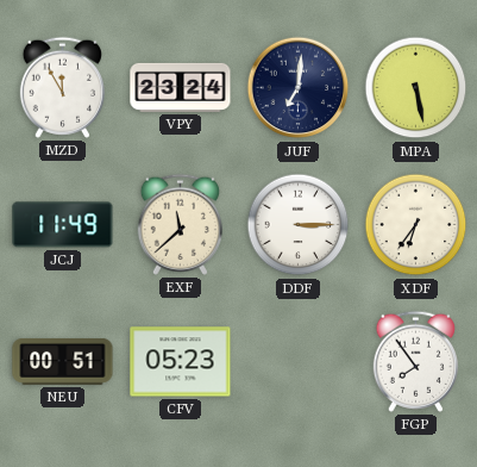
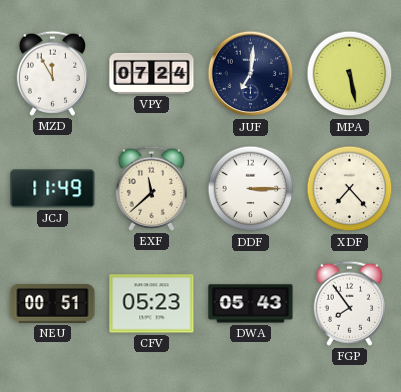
VPY: 23:24 -> 07:24
XDF: 6:36 -> 7:23
DWA: none -> 05:43
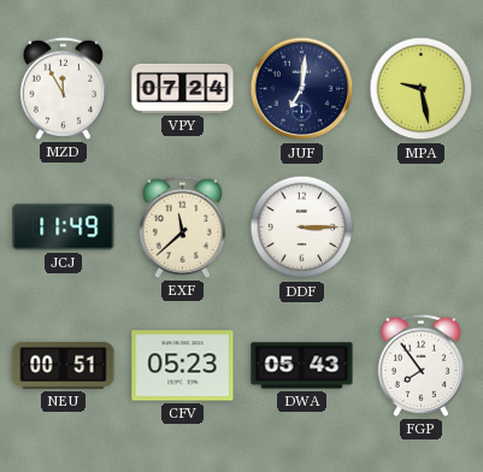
MPA: 5:28 -> 9:28
XDF: 7:23 -> none
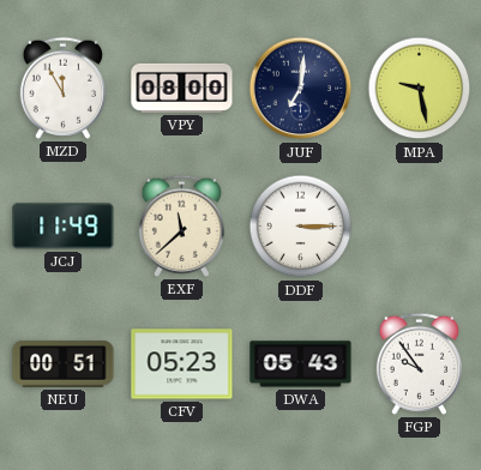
VPY: 07:24 -> 08:00
FGP: 7:54 -> 9:54
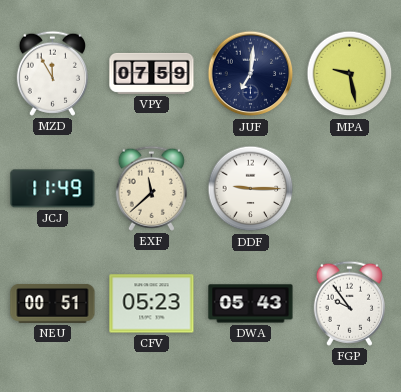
VPY: 08:00 -> 07:59
DDF: 3:15 -> 9:15
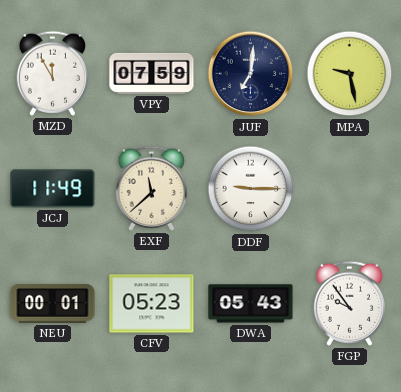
NEU: 00:51 -> 00:01
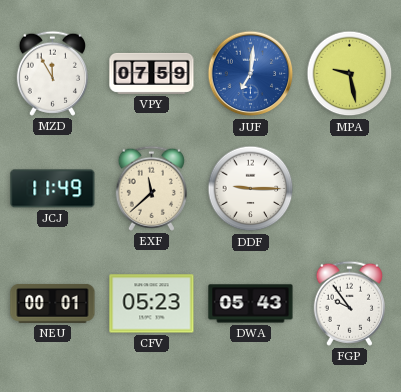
JUF dial: navy -> blue
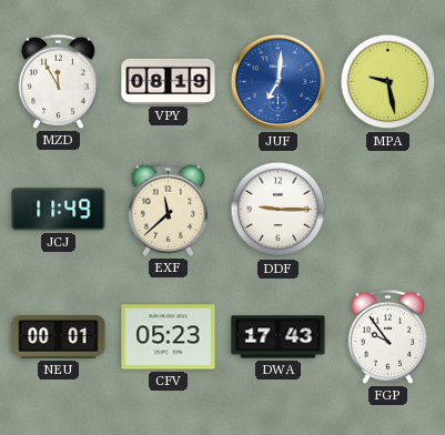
VPY: 07:59 -> 08:19
DWA: 05:43 -> 17:43
